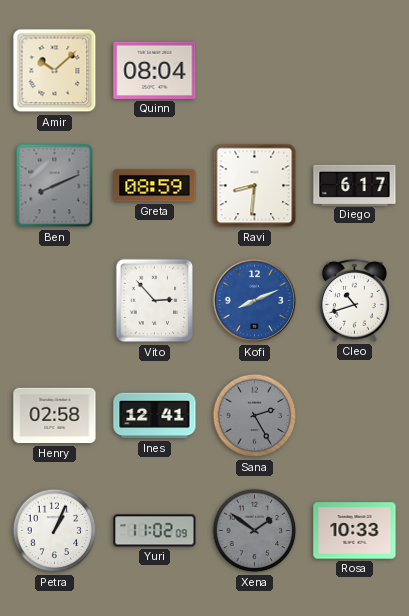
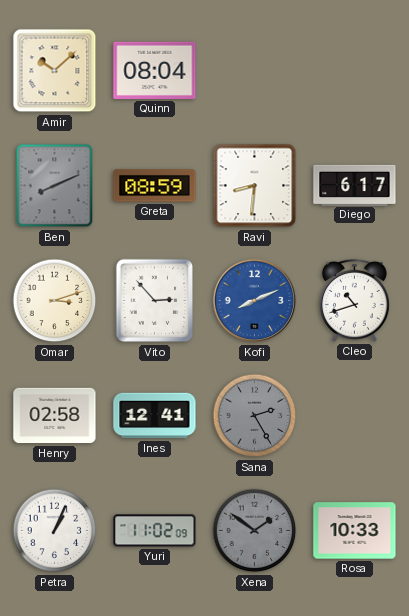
Omar: none -> 3:12
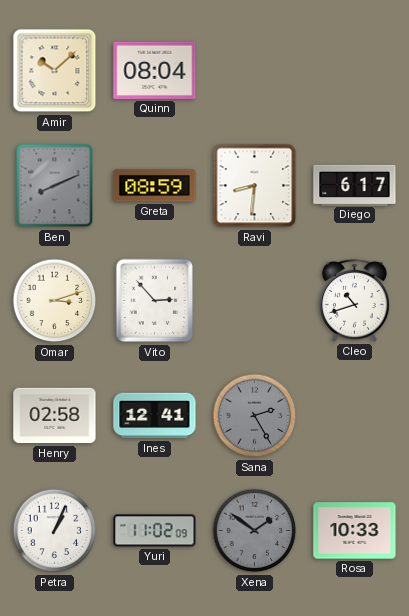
Kofi: 8:11 -> none
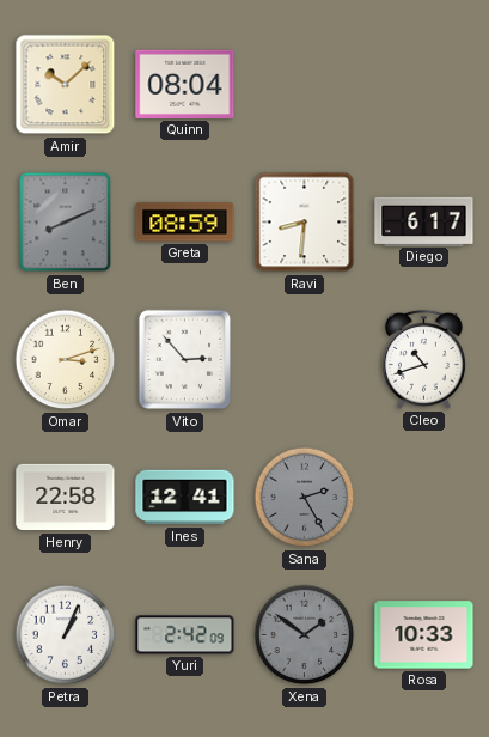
Henry: 02:58 -> 22:58
Yuri: 11:02 -> 2:42
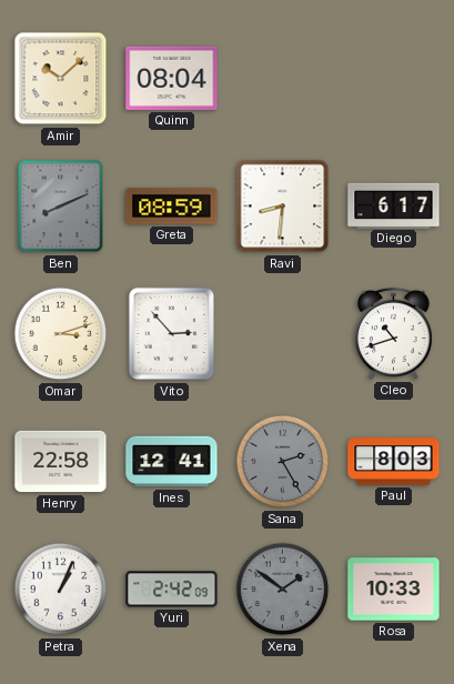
Paul: none -> 8:03
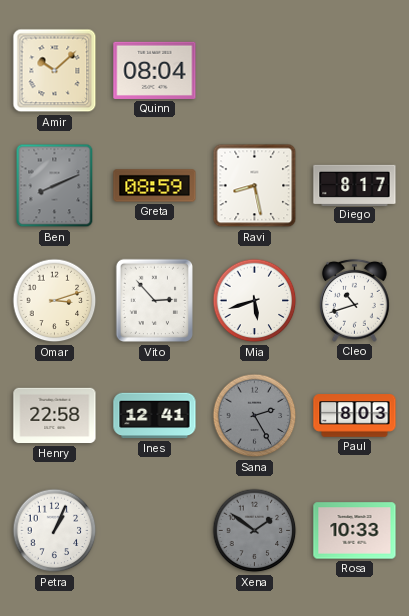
Ravi: 8:31 -> 8:28
Diego: 6:17 -> 8:17
Mia: none -> 5:42
Yuri: 2:42 -> none
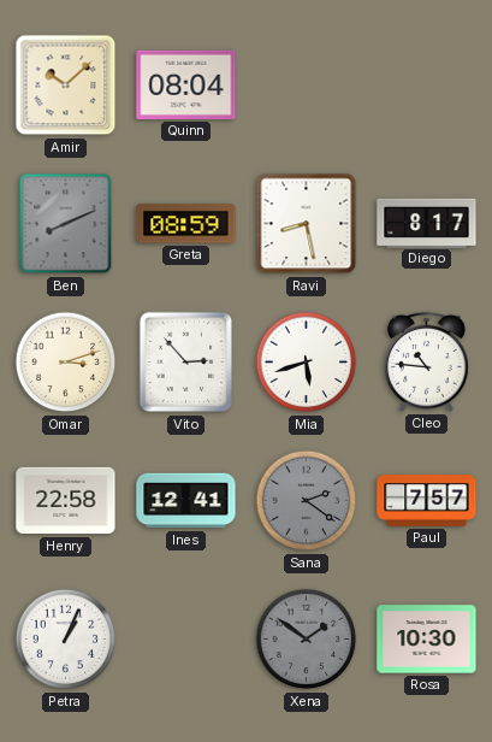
Cleo: 10:42 -> 10:46
Sana: 2:25 -> 2:21
Paul: 8:03 -> 7:57
Rosa: 10:33 -> 10:30
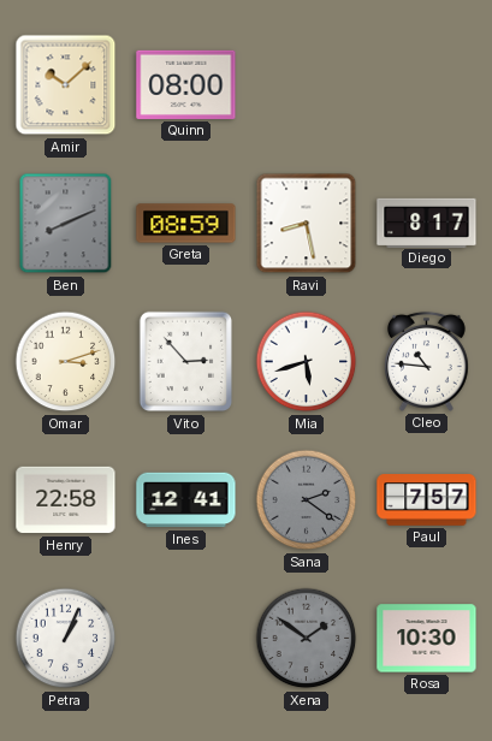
Quinn: 08:04 -> 08:00
